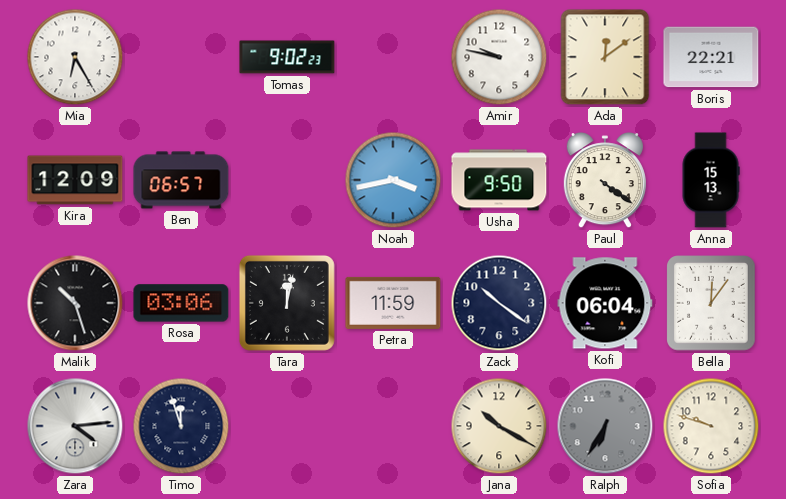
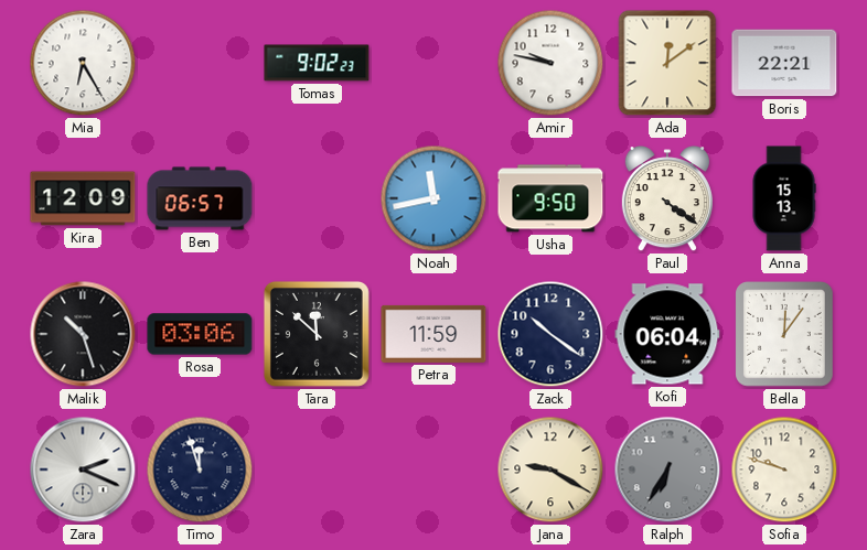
Noah: 3:43 -> 11:43
Tara: 12:02 -> 11:52
Zara: 4:14 -> 2:19
Jana: 10:20 -> 9:20
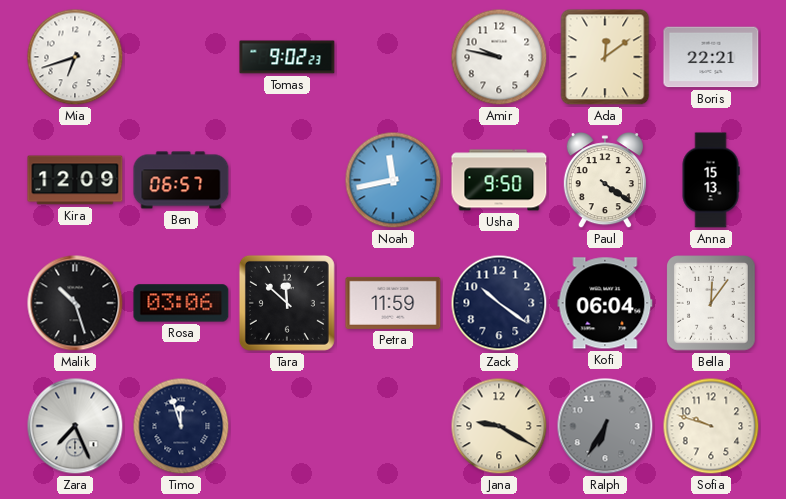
Mia: 6:25 -> 6:42
Zara: 2:19 -> 7:26
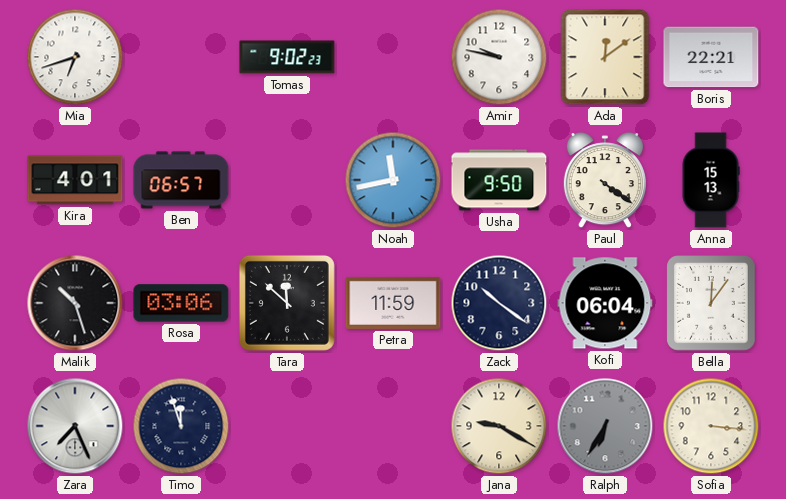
Kira: 12:09 -> 4:01
Sofia: 9:48 -> 3:16
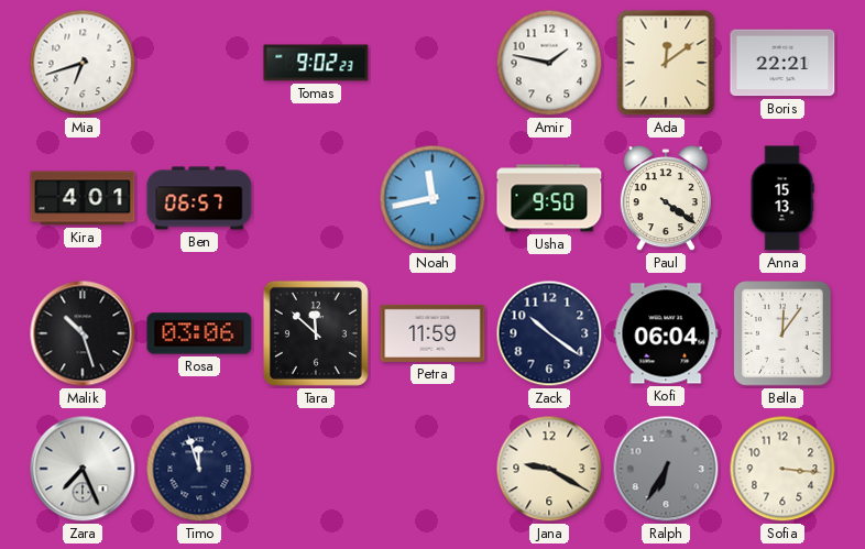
Amir: 9:47 -> 1:47
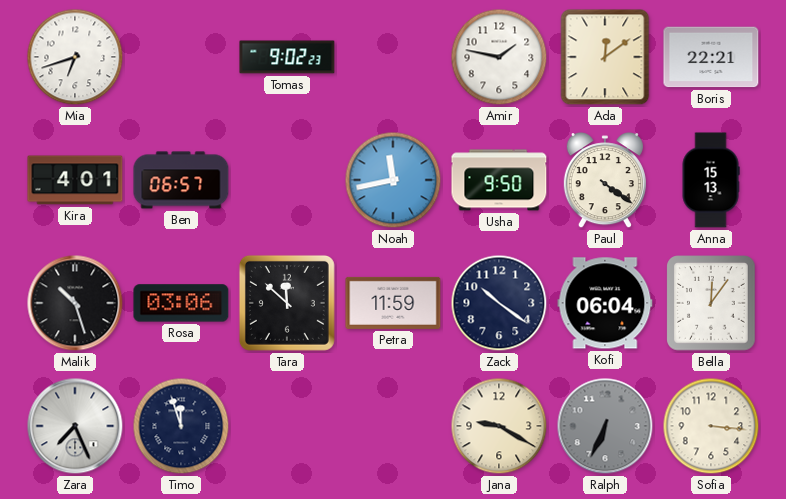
Ralph: 6:35 -> 6:34
